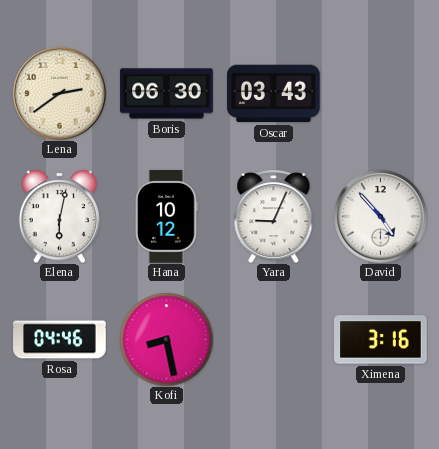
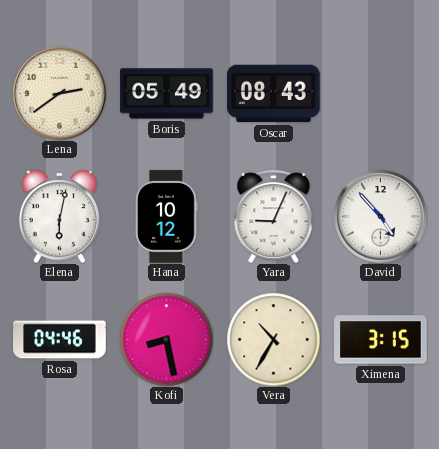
Boris: 06:30 -> 05:49
Oscar: 03:43 -> 08:43
Vera: none -> 10:35
Ximena: 3:16 -> 3:15
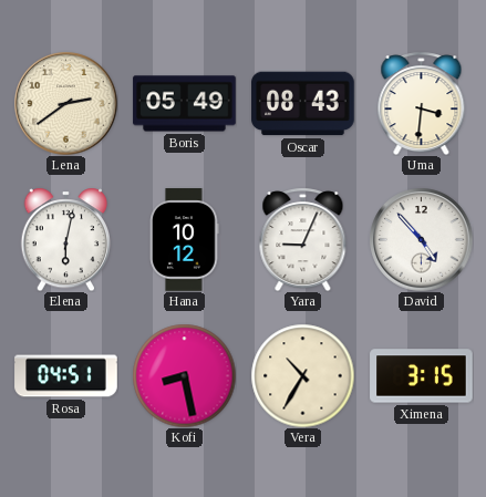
Uma: none -> 3:31
Rosa: 04:46 -> 04:51
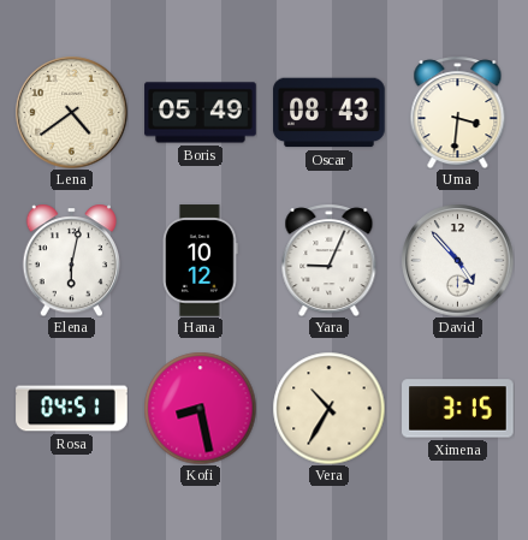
Lena: 2:39 -> 4:39
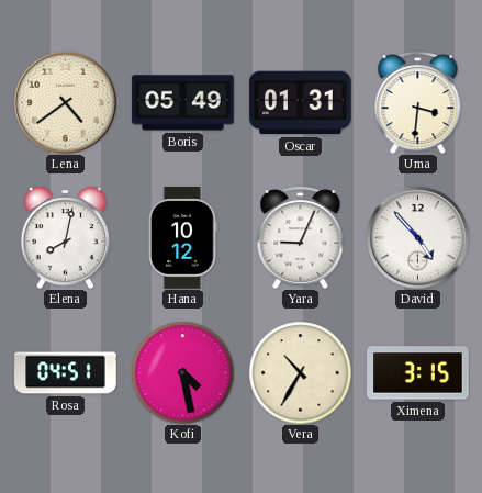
Oscar: 08:43 -> 01:31
Elena: 6:02 -> 8:02
Kofi: 8:28 -> 4:28
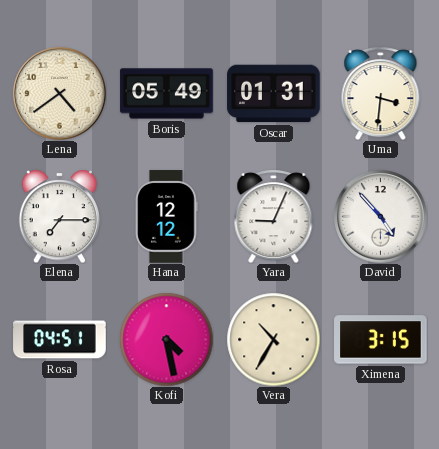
Elena: 8:02 -> 7:15
Hana: 10:12 -> 12:12
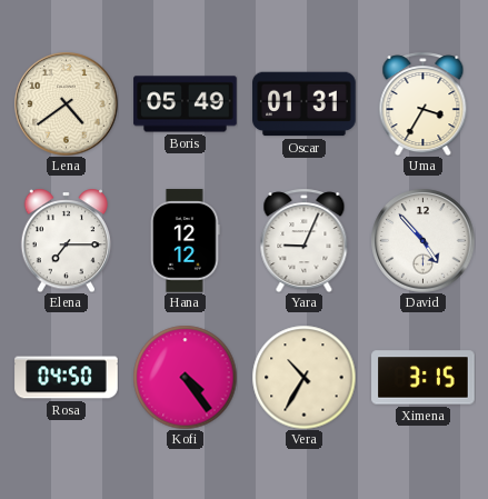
Uma: 3:31 -> 3:35
Rosa: 04:51 -> 04:50
Kofi: 4:28 -> 4:24
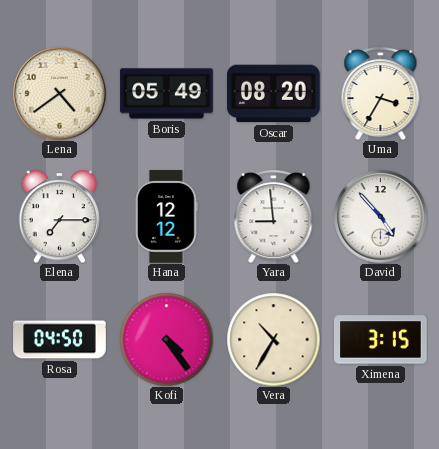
Oscar: 01:31 -> 08:20
Yara: 9:04 -> 8:59
